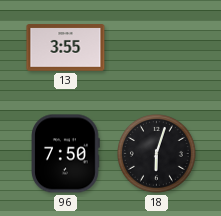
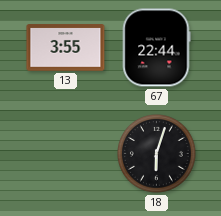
67: none -> 22:44
96: 7:50 -> none
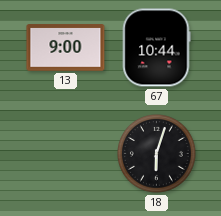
13: 3:55 -> 9:00
67: 22:44 -> 10:44
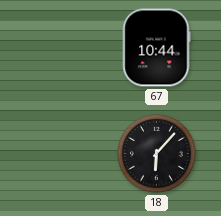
13: 9:00 -> none
18: 6:03 -> 6:07
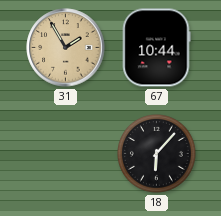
31: none -> 1:55
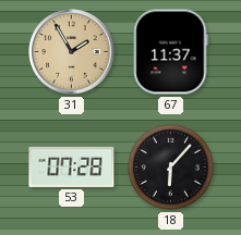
67: 10:44 -> 11:37
53: none -> 07:28
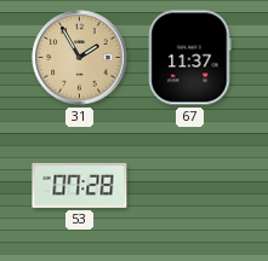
18: 6:07 -> none
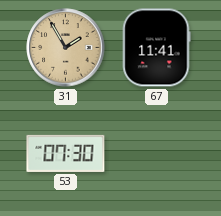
67: 11:37 -> 11:41
53: 07:28 -> 07:30
